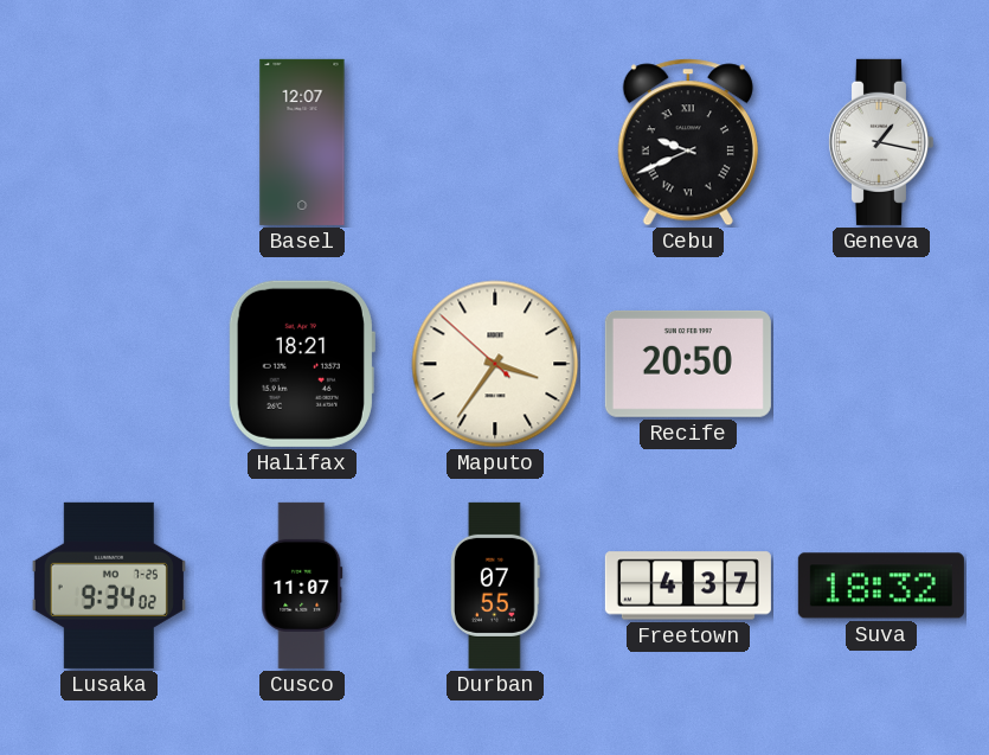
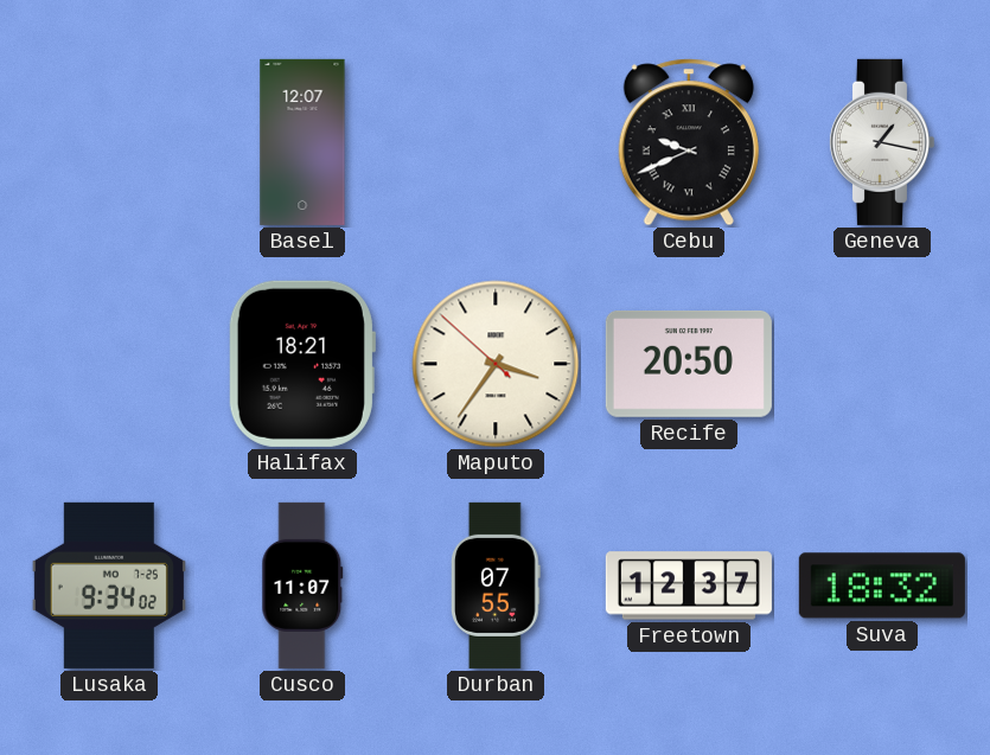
Freetown: 4:37 -> 12:37
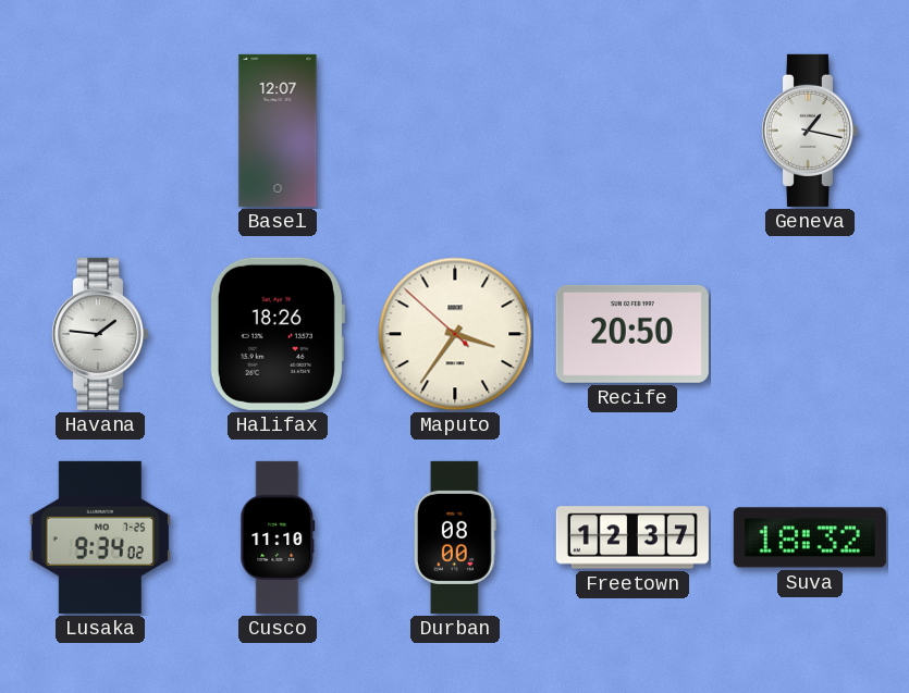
Cebu: 9:41 -> none
Havana: none -> 1:46
Halifax: 18:21 -> 18:26
Cusco: 11:07 -> 11:10
Durban: 07:55 -> 08:00
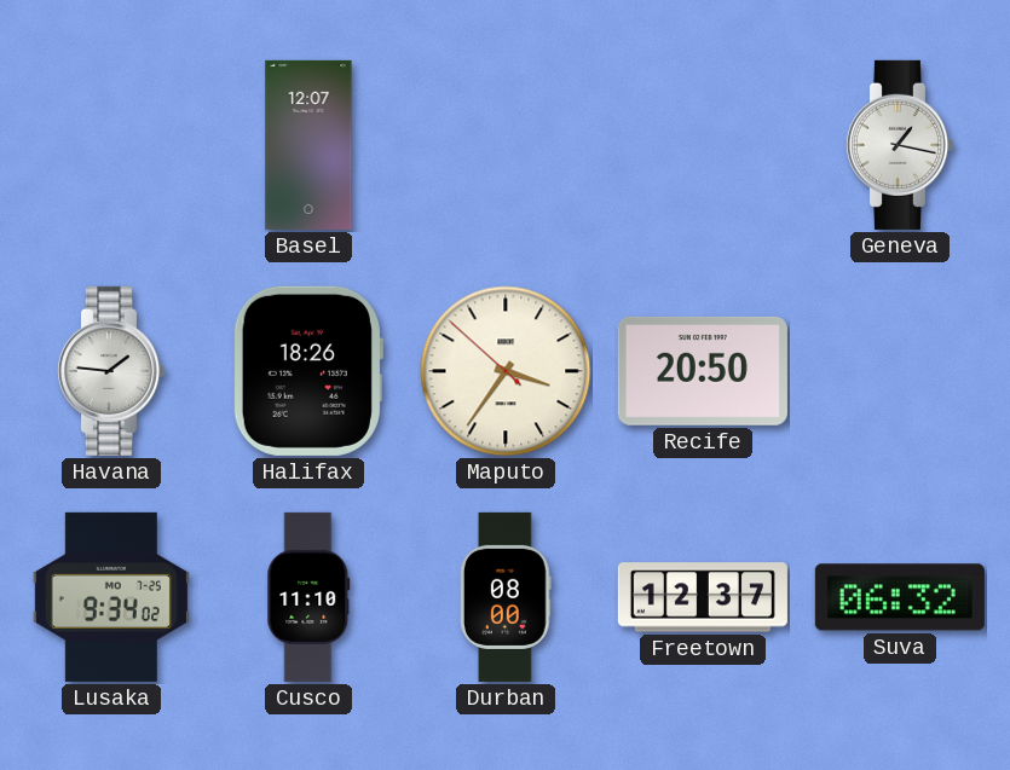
Suva: 18:32 -> 06:32
